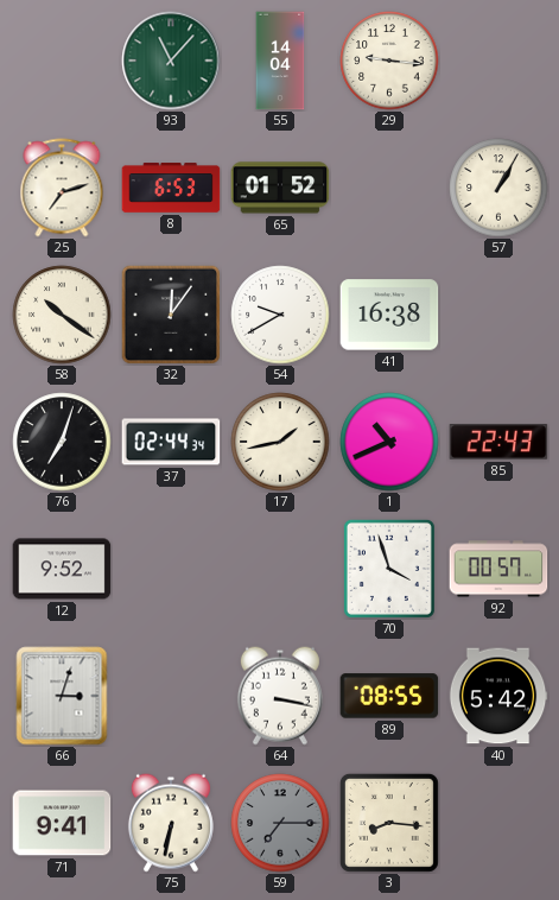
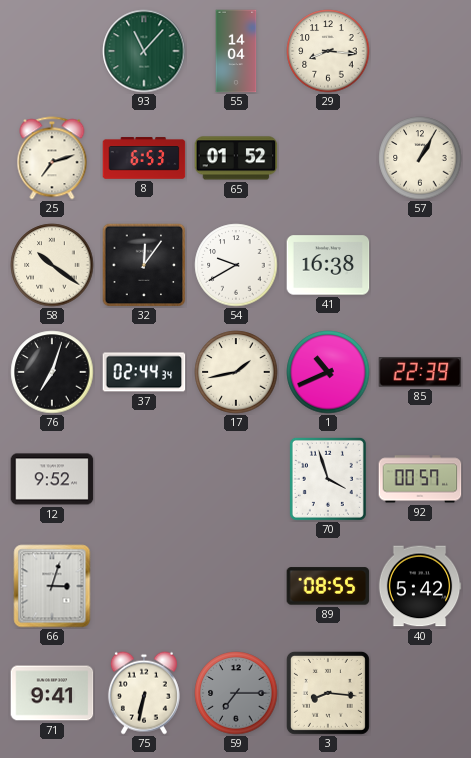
29: 9:16 -> 8:16
85: 22:43 -> 22:39
64: 3:17 -> none
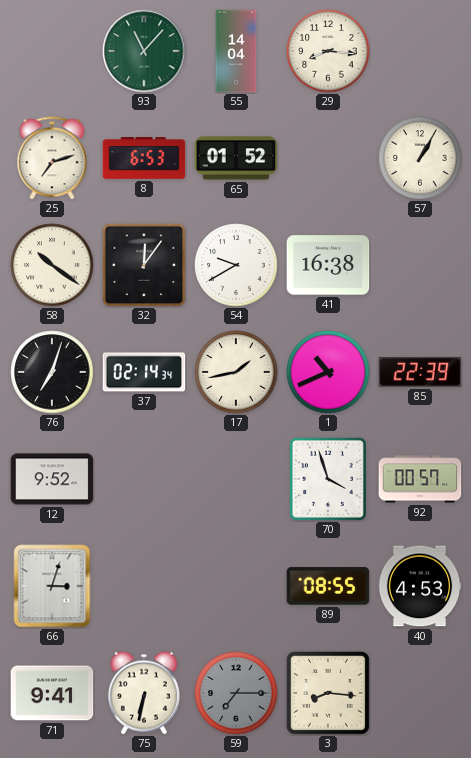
37: 02:44 -> 02:14
40: 5:42 -> 4:53
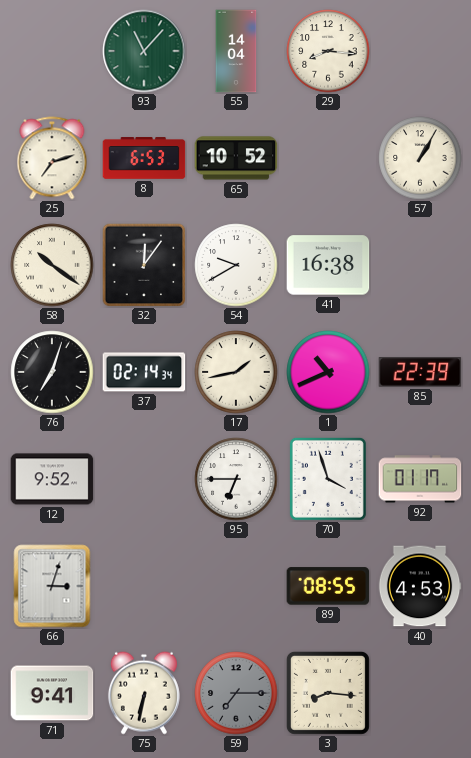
65: 01:52 -> 10:52
95: none -> 6:45
92: 00:57 -> 01:17
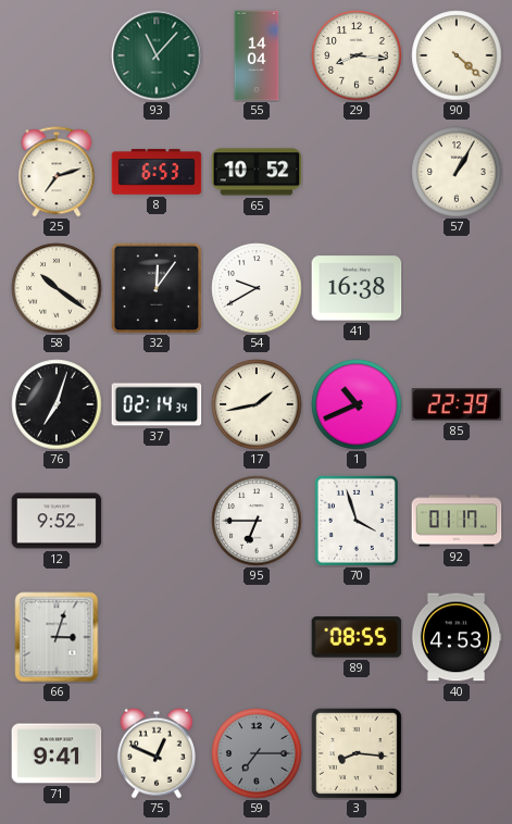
90: none -> 4:22
75: 6:32 -> 12:49
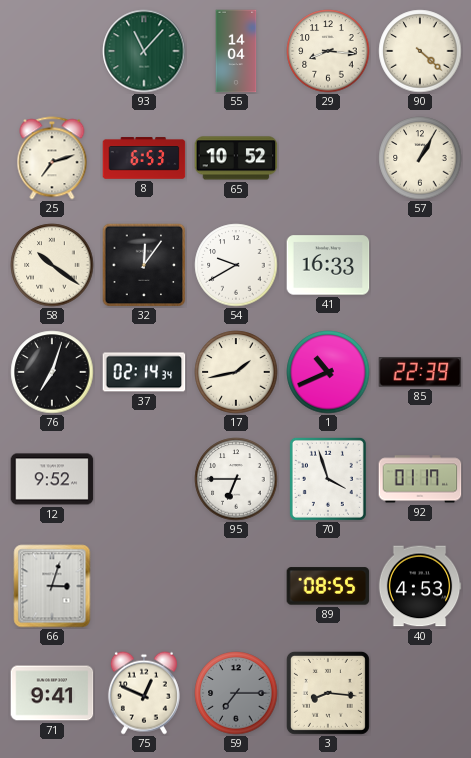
41: 16:38 -> 16:33
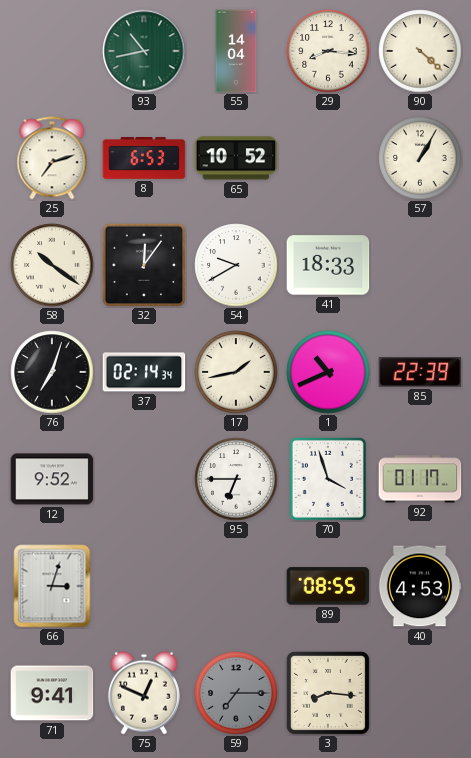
93: 11:07 -> 10:43
41: 16:33 -> 18:33
